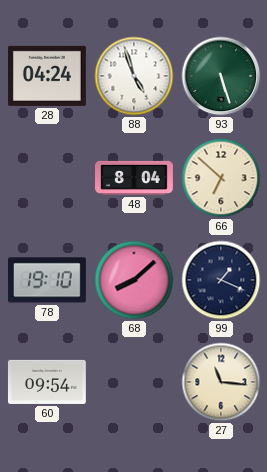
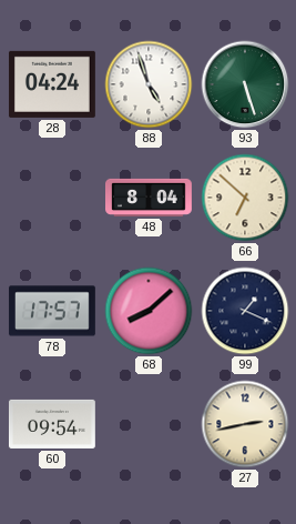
78: 19:10 -> 17:57
27: 11:16 -> 2:43
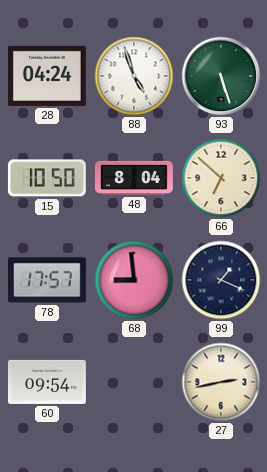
15: none -> 10:50
68: 8:08 -> 8:59
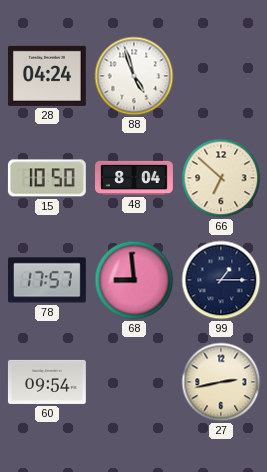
93: 5:27 -> none
99: 1:19 -> 1:15
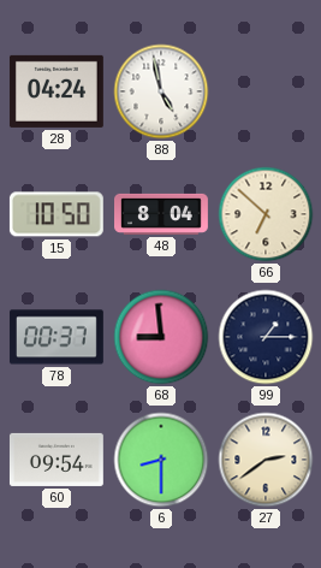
88: 4:57 -> 4:58
78: 17:57 -> 00:37
6: none -> 8:30
27: 2:43 -> 2:39
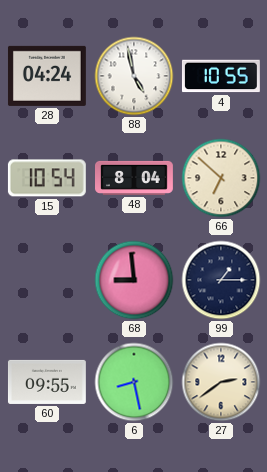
4: none -> 10:55
15: 10:50 -> 10:54
78: 00:37 -> none
60: 09:54 -> 09:55
6: 8:30 -> 8:28
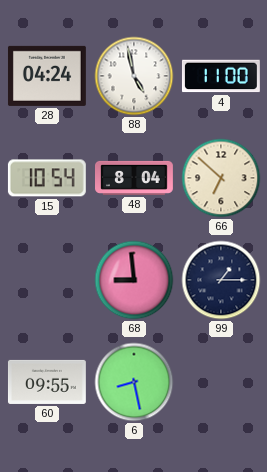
4: 10:55 -> 11:00
27: 2:39 -> none
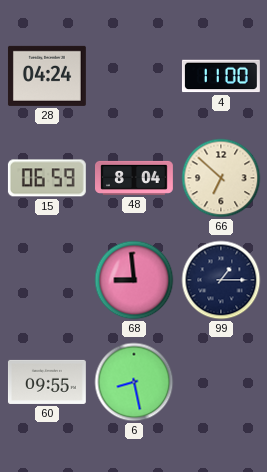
88: 4:58 -> none
15: 10:54 -> 06:59
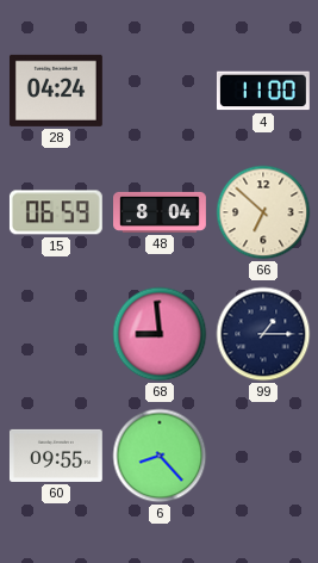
6: 8:28 -> 8:23
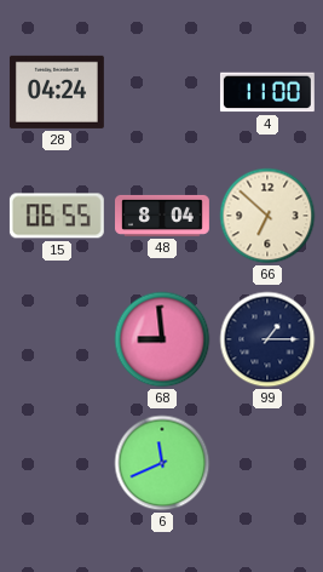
15: 06:59 -> 06:55
60: 09:55 -> none
6: 8:23 -> 11:41
